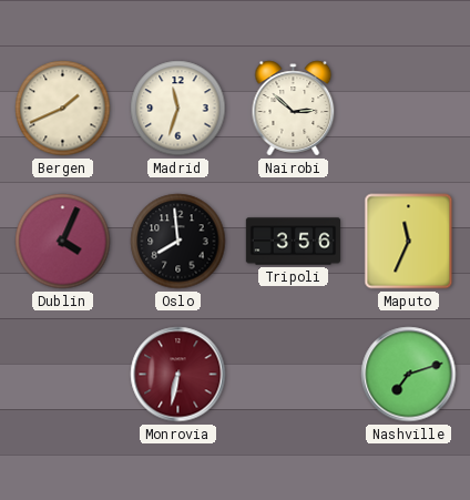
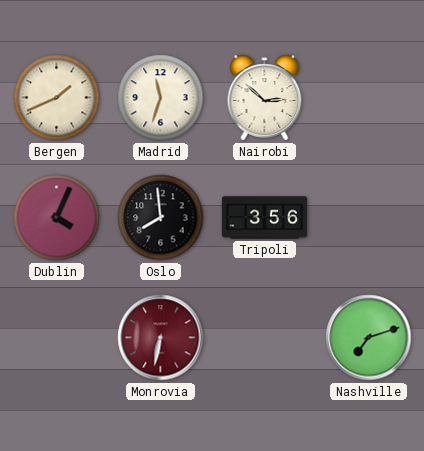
Maputo: 11:34 -> none
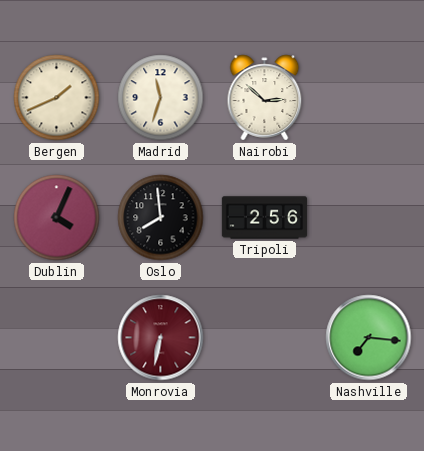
Tripoli: 3:56 -> 2:56
Nashville: 7:12 -> 7:16
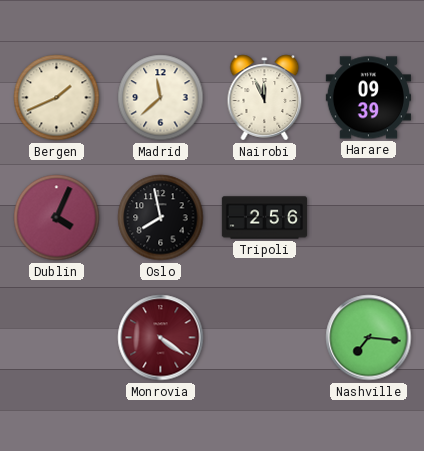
Madrid: 11:33 -> 11:38
Nairobi: 2:52 -> 11:56
Harare: none -> 09:39
Oslo: 7:59 -> 7:58
Monrovia: 6:32 -> 4:21
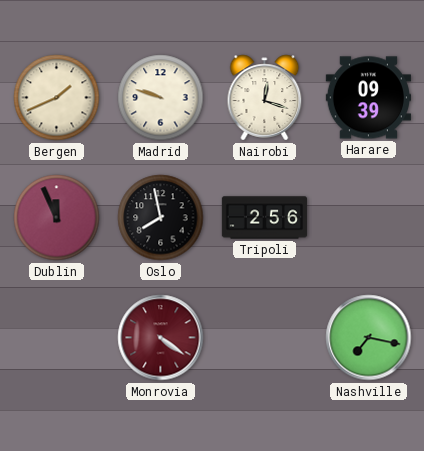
Madrid: 11:38 -> 9:48
Nairobi: 11:56 -> 12:18
Dublin: 4:04 -> 11:56
Nashville: 7:16 -> 7:17
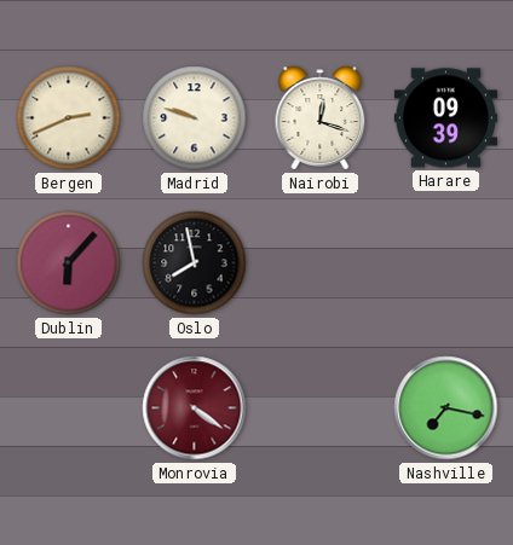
Bergen: 1:41 -> 2:41
Dublin: 11:56 -> 6:07
Tripoli: 2:56 -> none
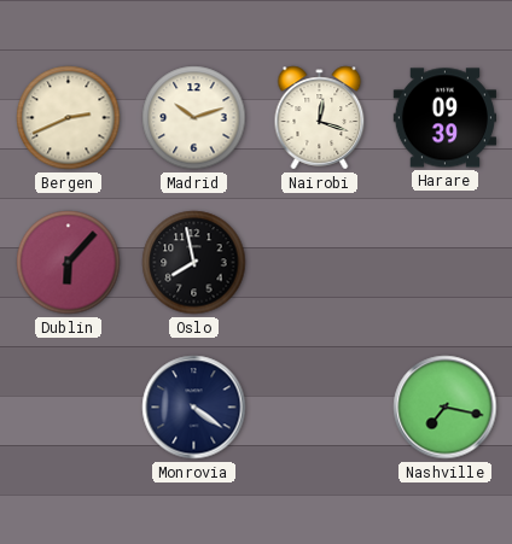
Madrid: 9:48 -> 10:12
Monrovia dial: burgundy -> navy
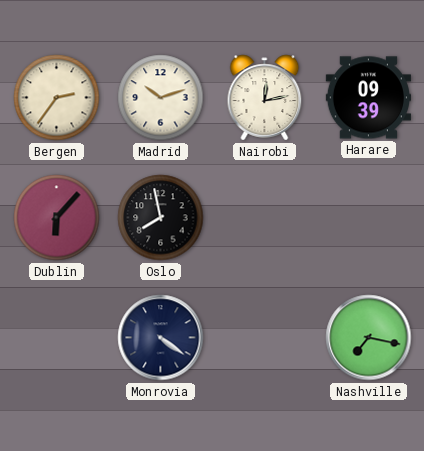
Bergen: 2:41 -> 2:36
Nairobi: 12:18 -> 12:13
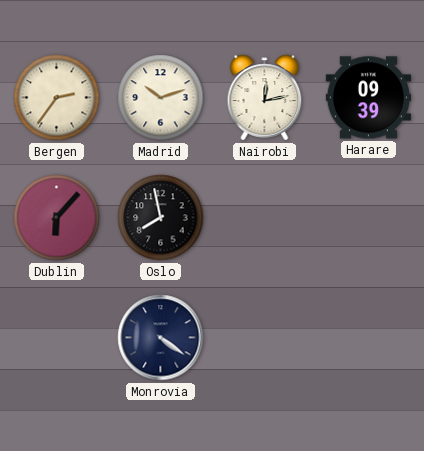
Nashville: 7:17 -> none
